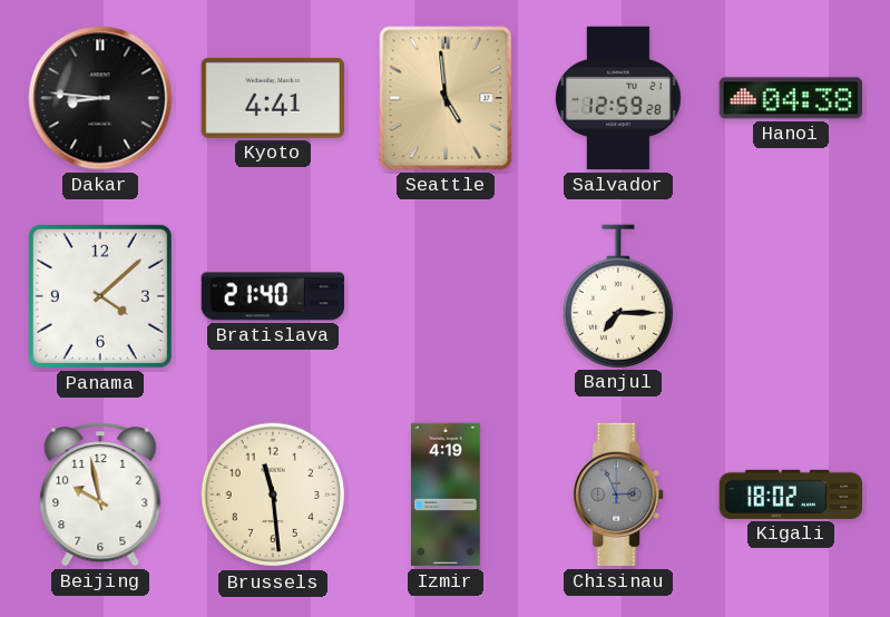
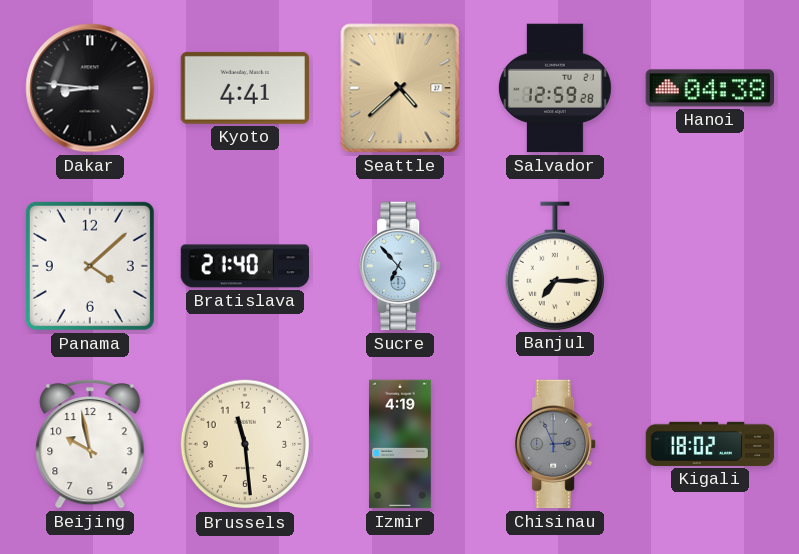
Seattle: 4:59 -> 4:38
Sucre: none -> 6:53
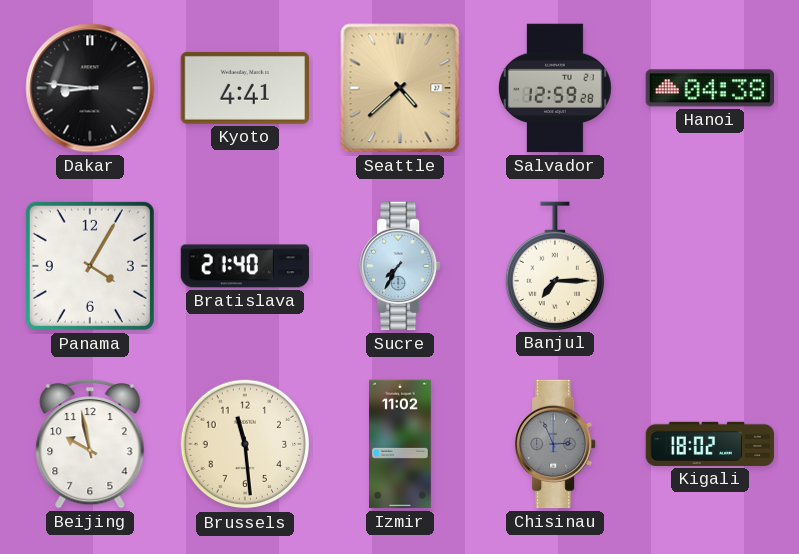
Panama: 4:08 -> 4:05
Sucre: 6:53 -> 7:35
Izmir: 4:19 -> 11:02
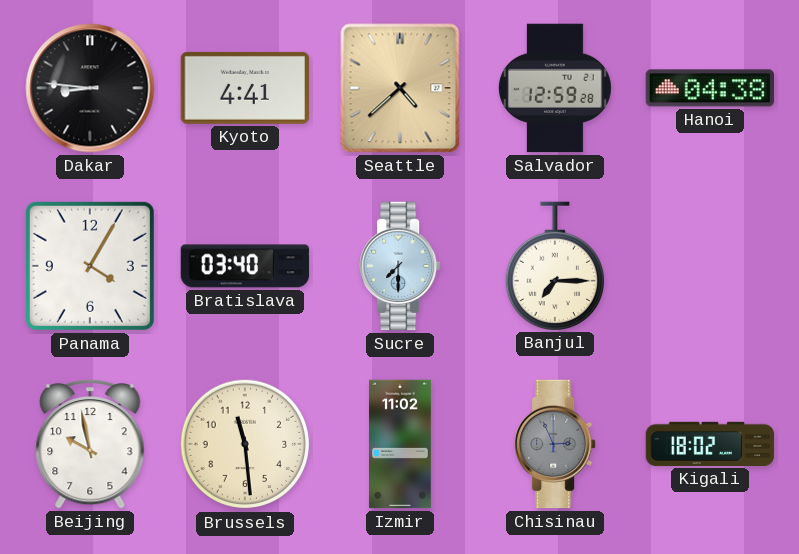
Bratislava: 21:40 -> 03:40
Sucre: 7:35 -> 7:30
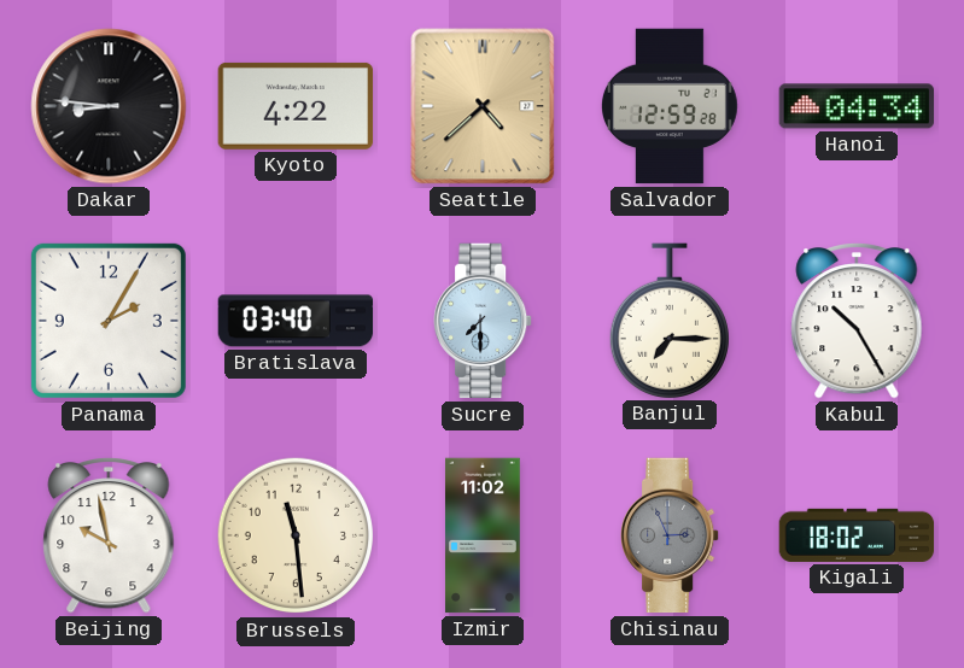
Kyoto: 4:41 -> 4:22
Hanoi: 04:38 -> 04:34
Panama: 4:05 -> 2:05
Kabul: none -> 10:25
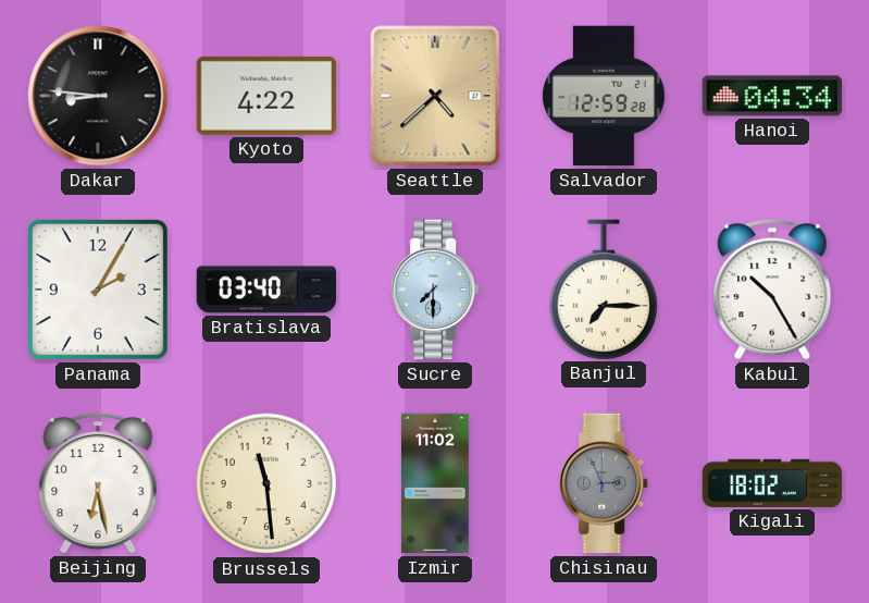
Beijing: 9:58 -> 6:28
